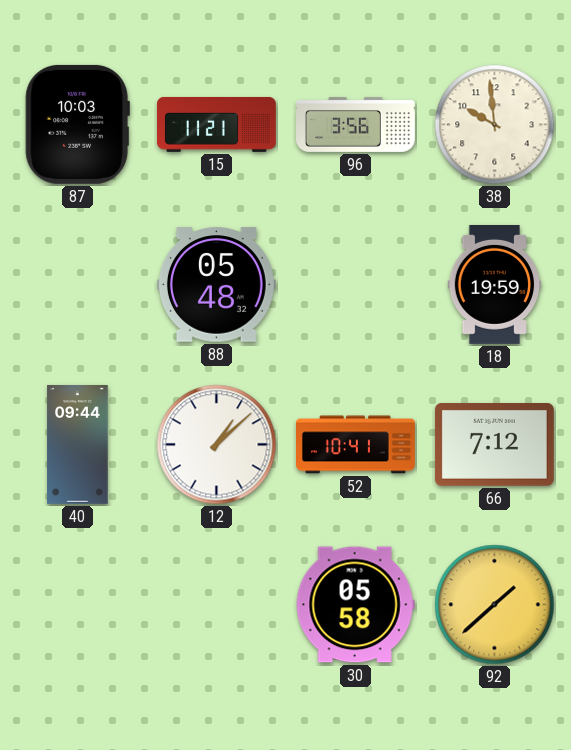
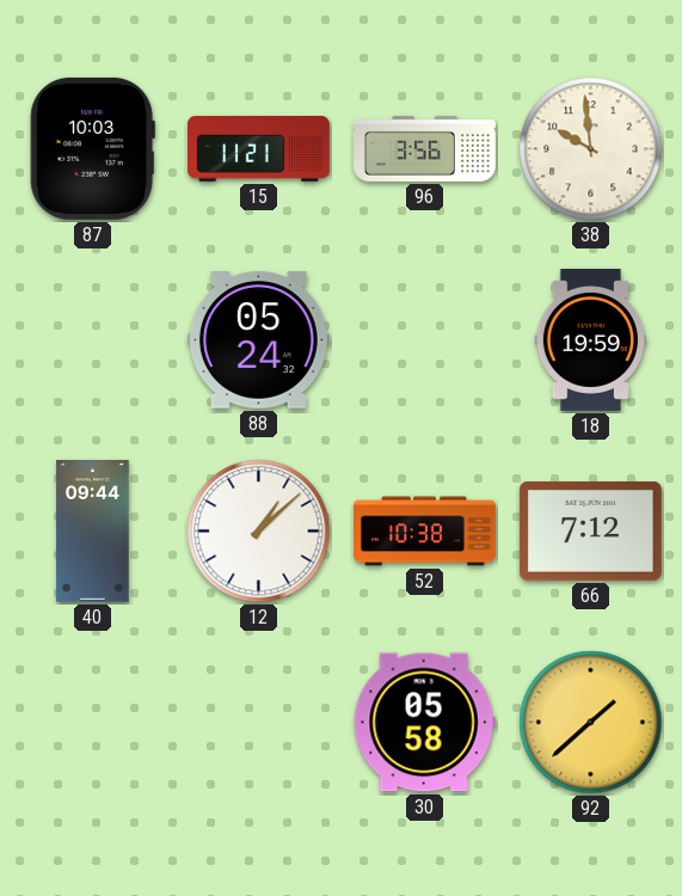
88: 05:48 -> 05:24
52: 10:41 -> 10:38
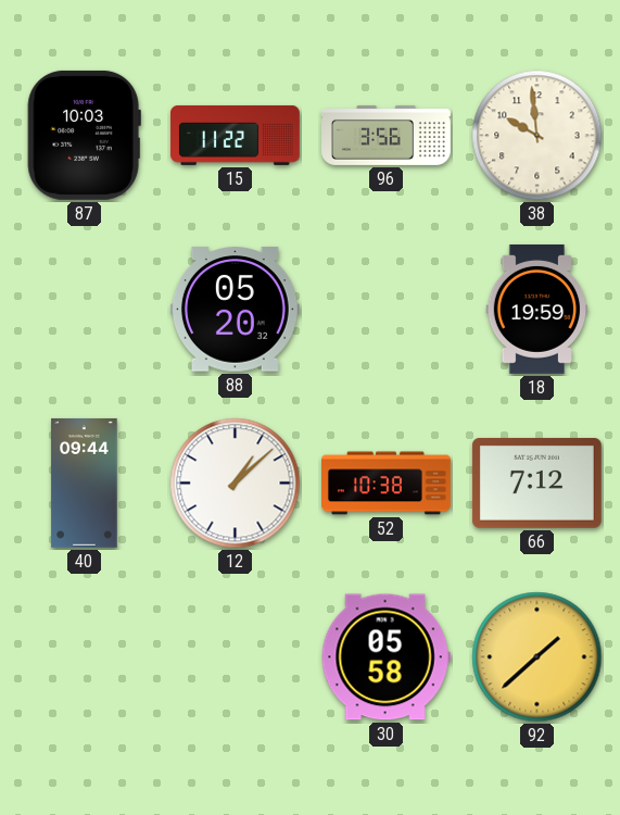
15: 11:21 -> 11:22
88: 05:24 -> 05:20
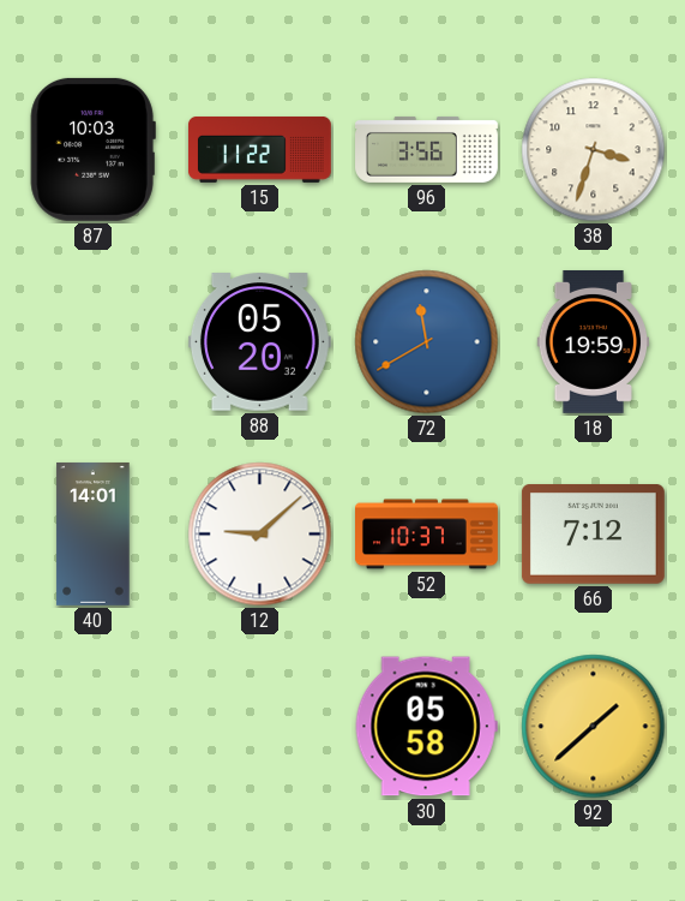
38: 9:59 -> 3:33
72: none -> 11:40
40: 09:44 -> 14:01
12: 1:08 -> 9:08
52: 10:38 -> 10:37
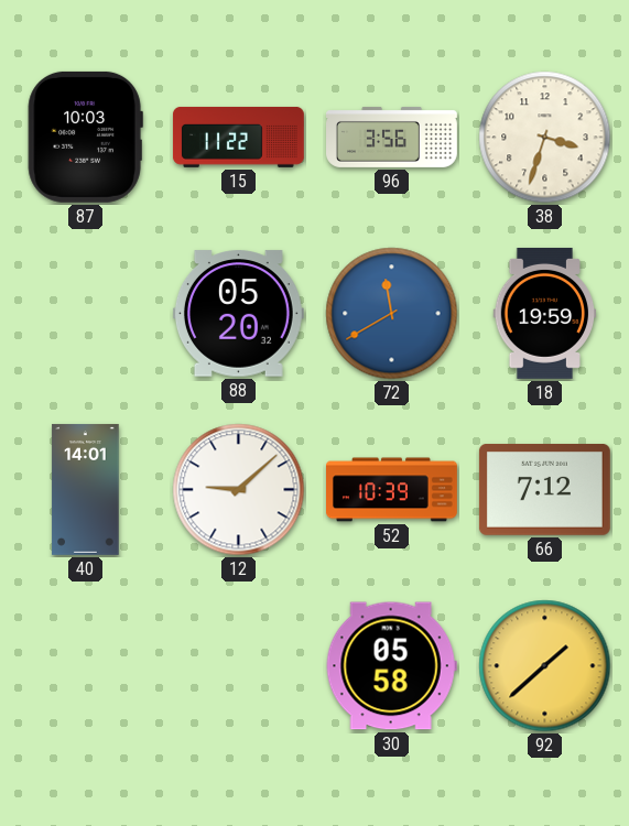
52: 10:37 -> 10:39
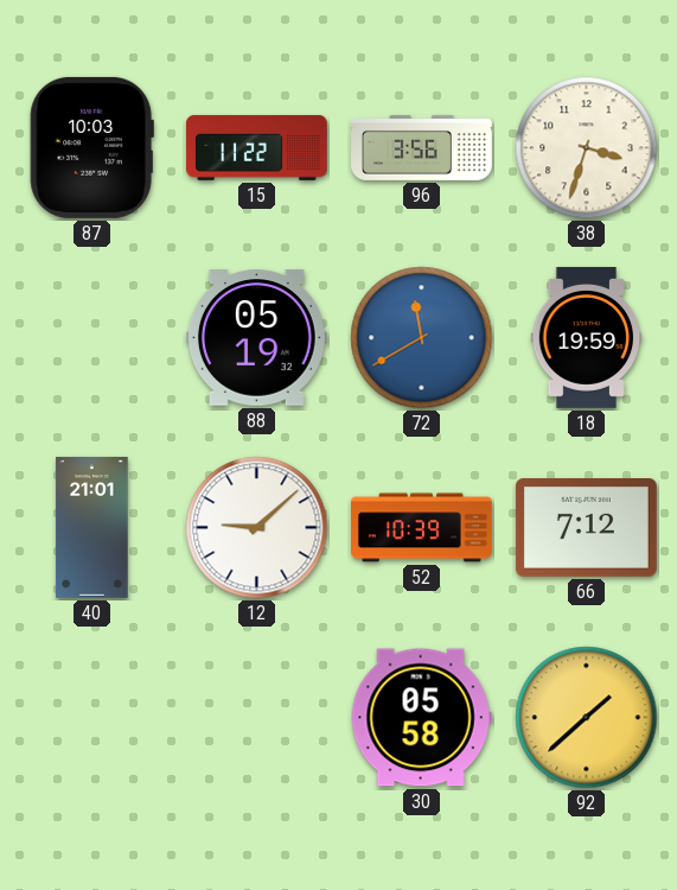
88: 05:20 -> 05:19
40: 14:01 -> 21:01
